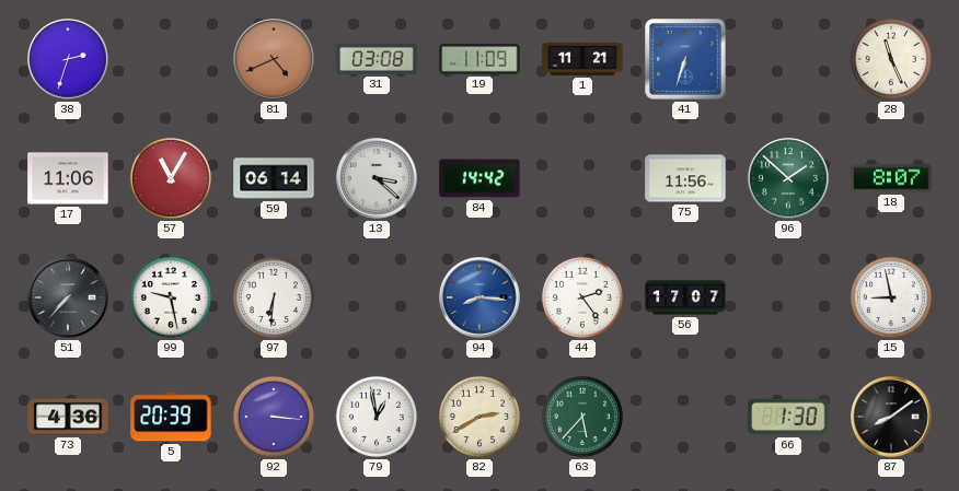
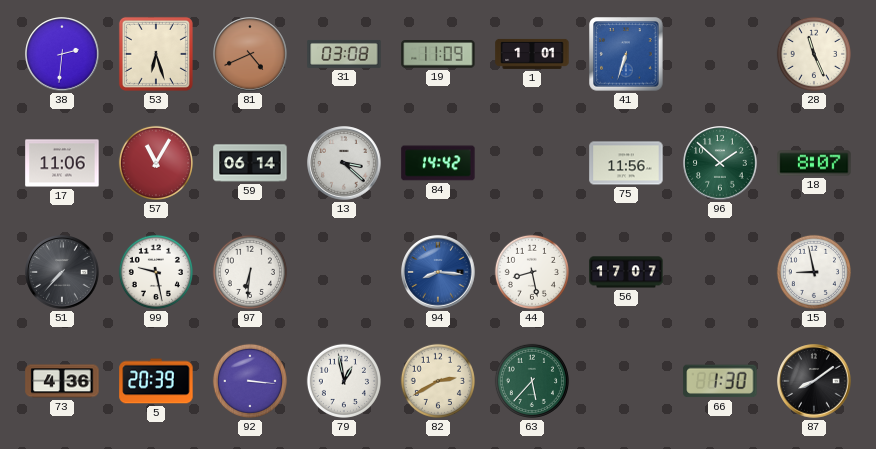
38: 2:33 -> 2:31
53: none -> 6:27
1: 11:21 -> 1:01
44: 2:24 -> 8:28
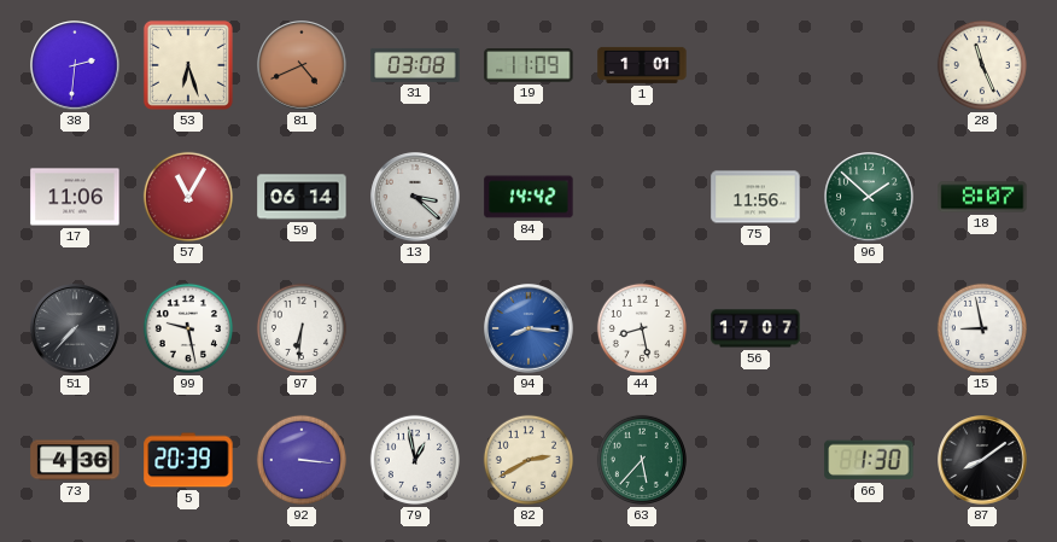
41: 6:33 -> none
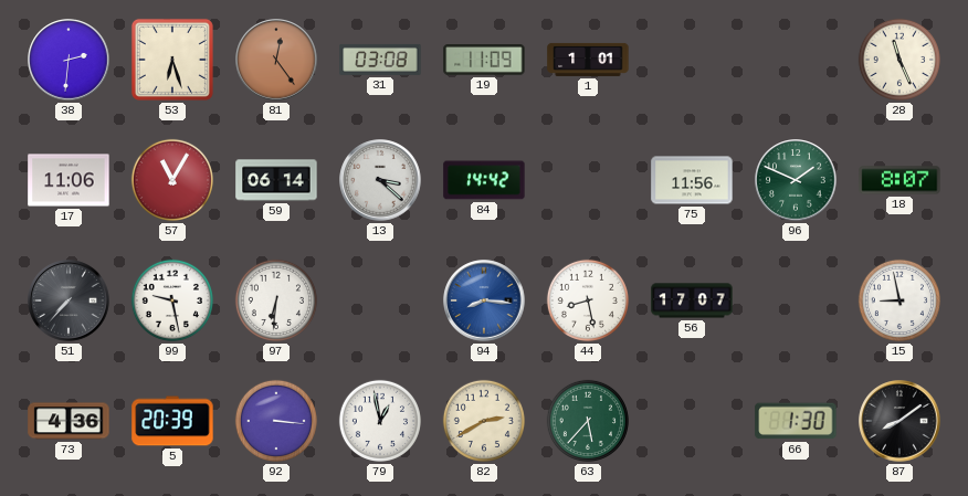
81: 4:41 -> 12:24
96: 1:52 -> 1:49
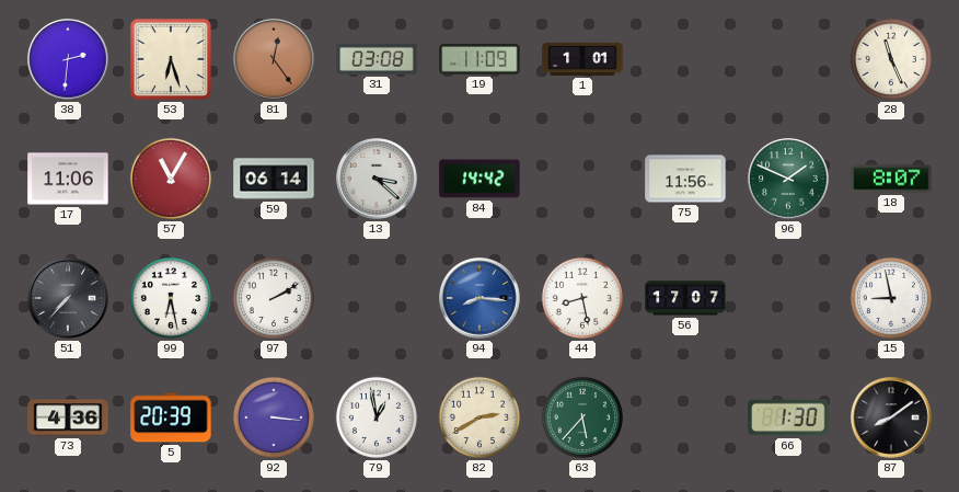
99: 9:28 -> 6:28
97: 6:31 -> 2:10
